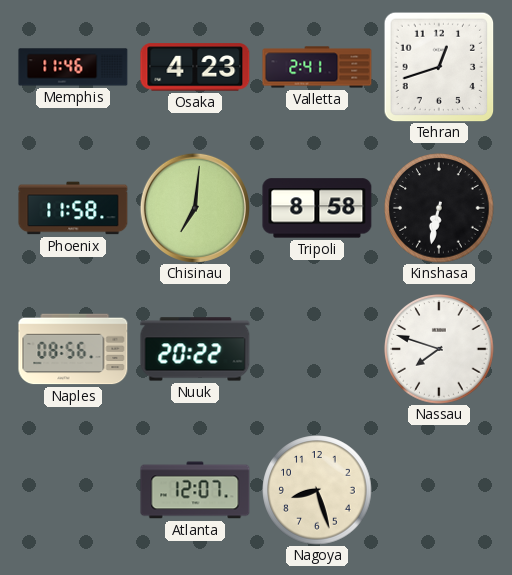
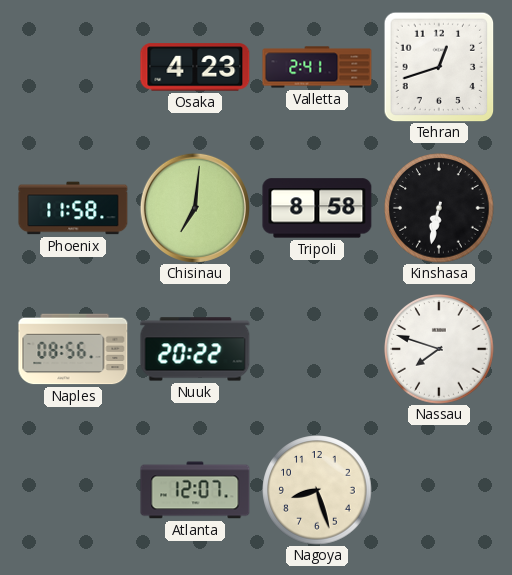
Memphis: 11:46 -> none
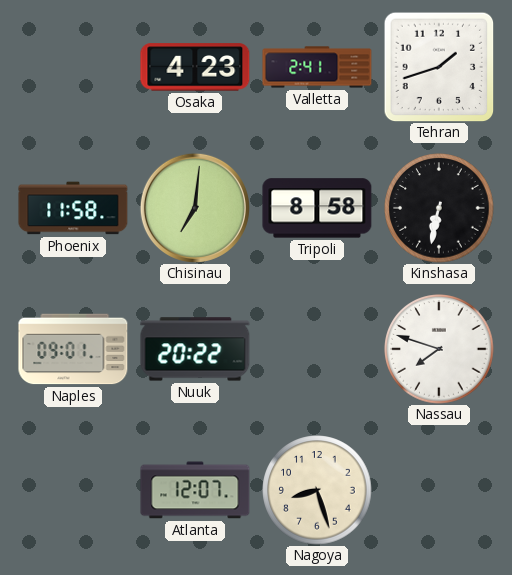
Tehran: 12:42 -> 1:42
Naples: 08:56 -> 09:01
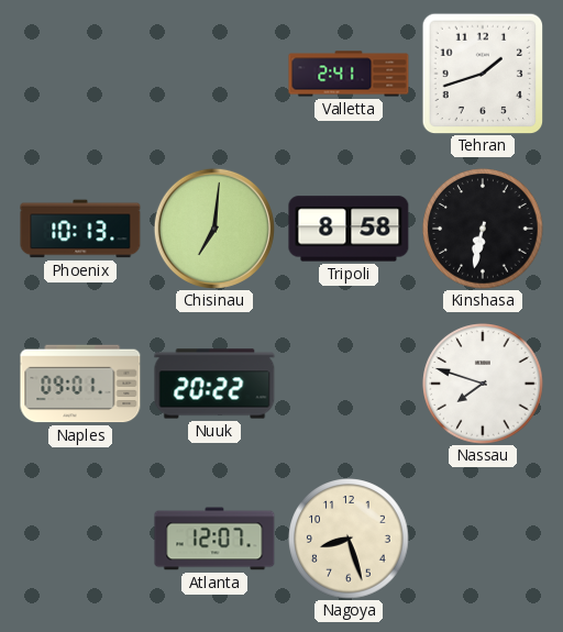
Osaka: 4:23 -> none
Phoenix: 11:58 -> 10:13
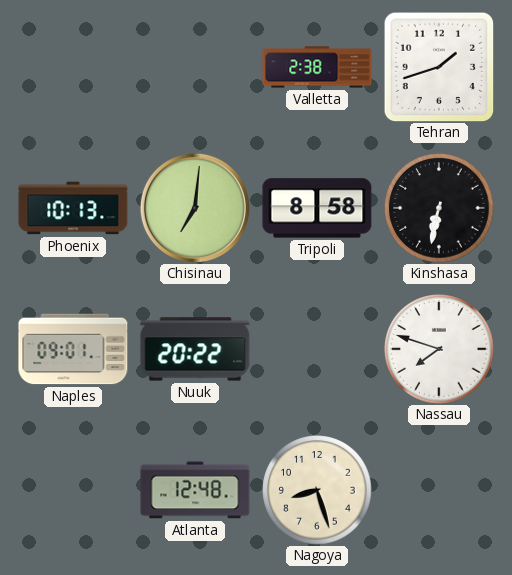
Valletta: 2:41 -> 2:38
Atlanta: 12:07 -> 12:48
